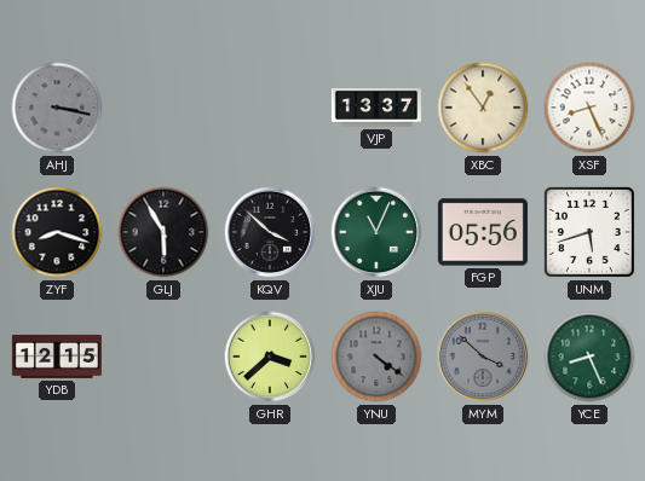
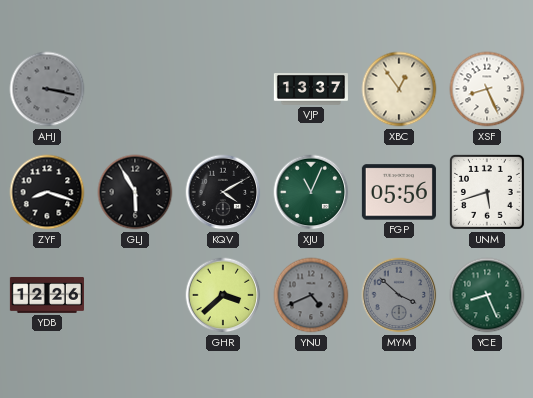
KQV: 3:52 -> 4:10
YDB: 12:15 -> 12:26
YNU: 4:21 -> 4:41
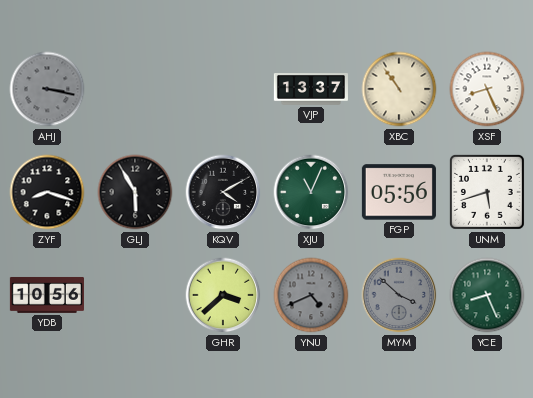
XBC: 12:54 -> 10:54
YDB: 12:26 -> 10:56
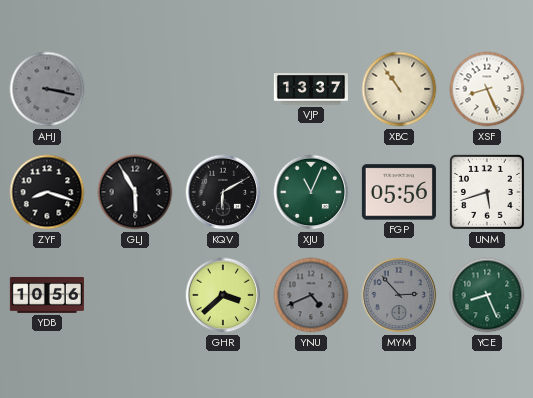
KQV: 4:10 -> 6:10
MYM: 3:52 -> 2:53
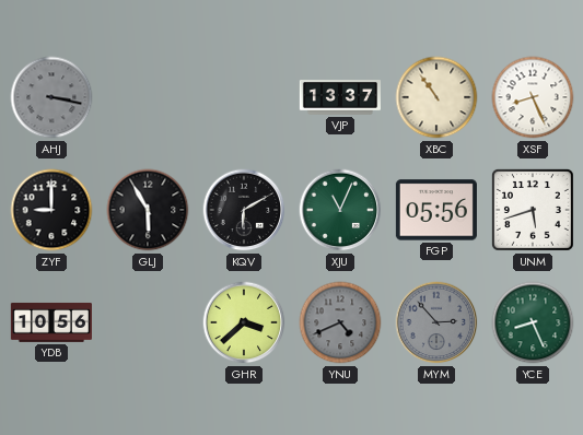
ZYF: 8:18 -> 9:00
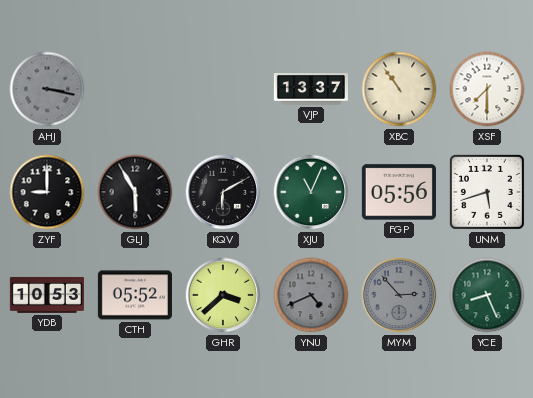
XSF: 8:26 -> 7:30
YDB: 10:56 -> 10:53
CTH: none -> 05:52
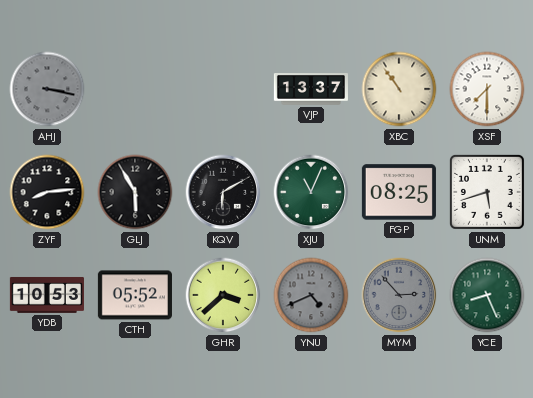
ZYF: 9:00 -> 8:14
FGP: 05:56 -> 08:25
